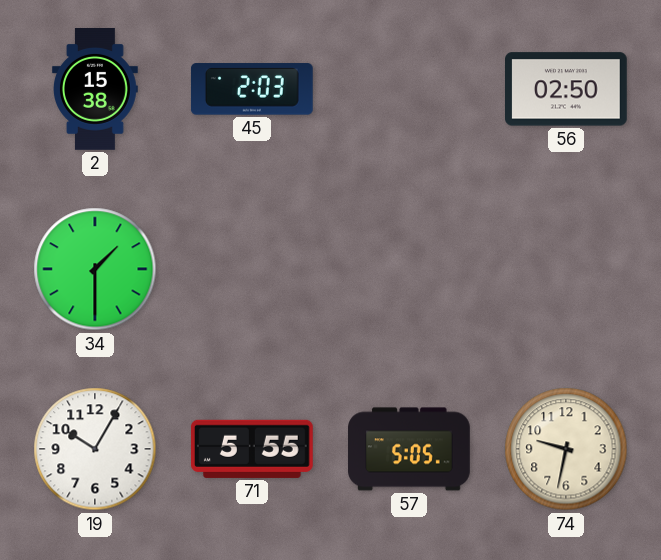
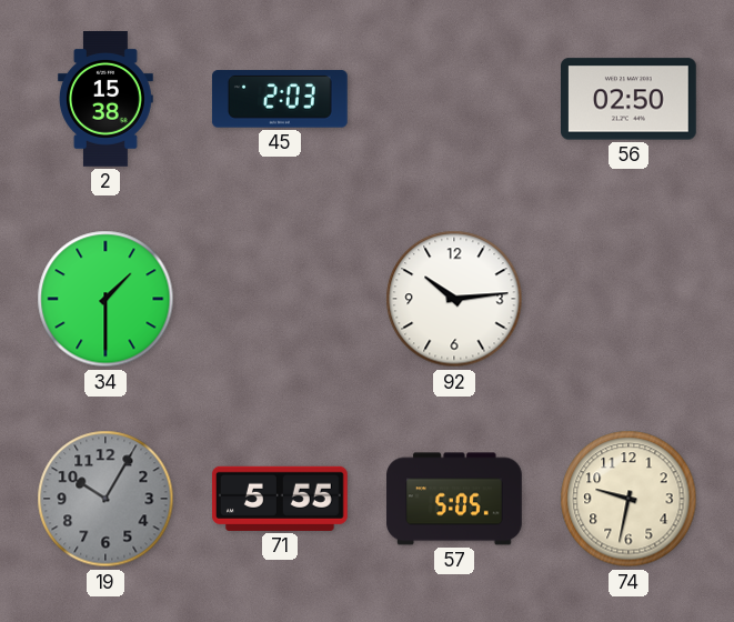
92: none -> 10:14
19 dial: white -> grey
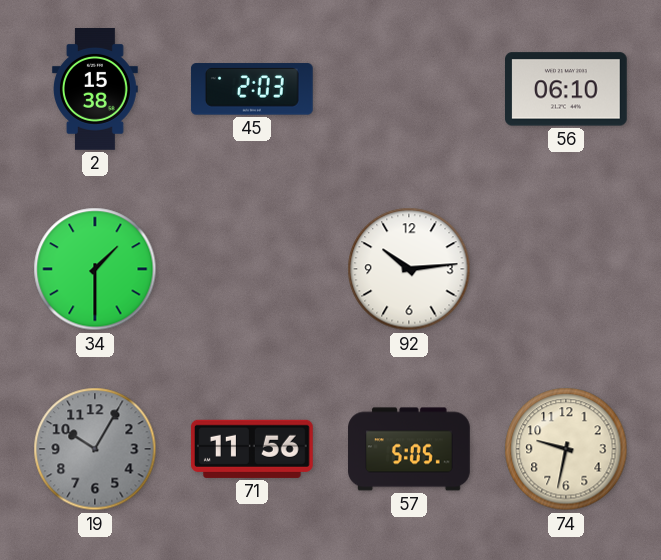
56: 02:50 -> 06:10
71: 5:55 -> 11:56
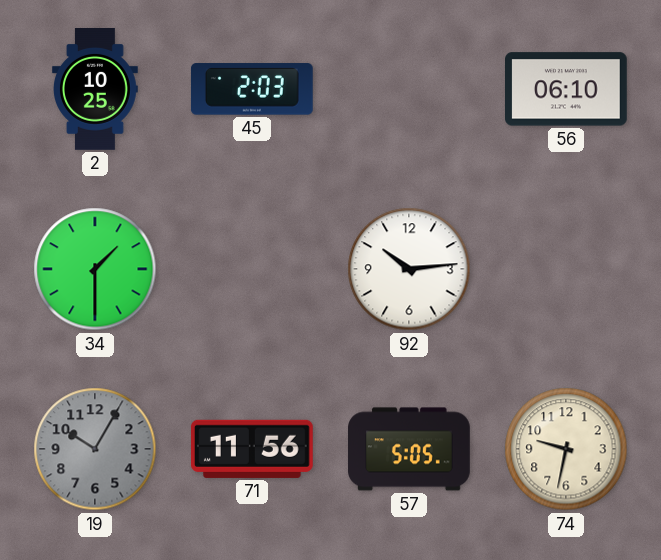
2: 15:38 -> 10:25
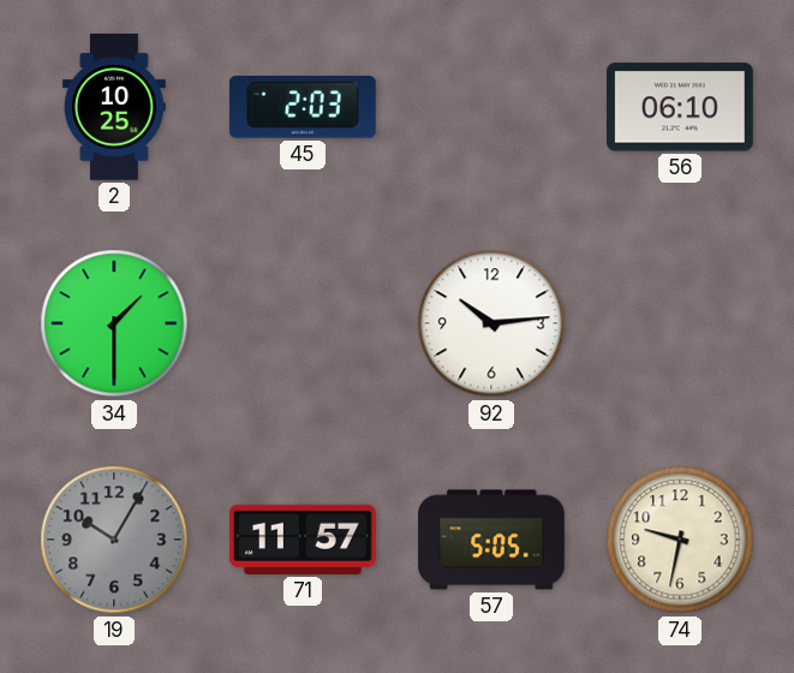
71: 11:56 -> 11:57
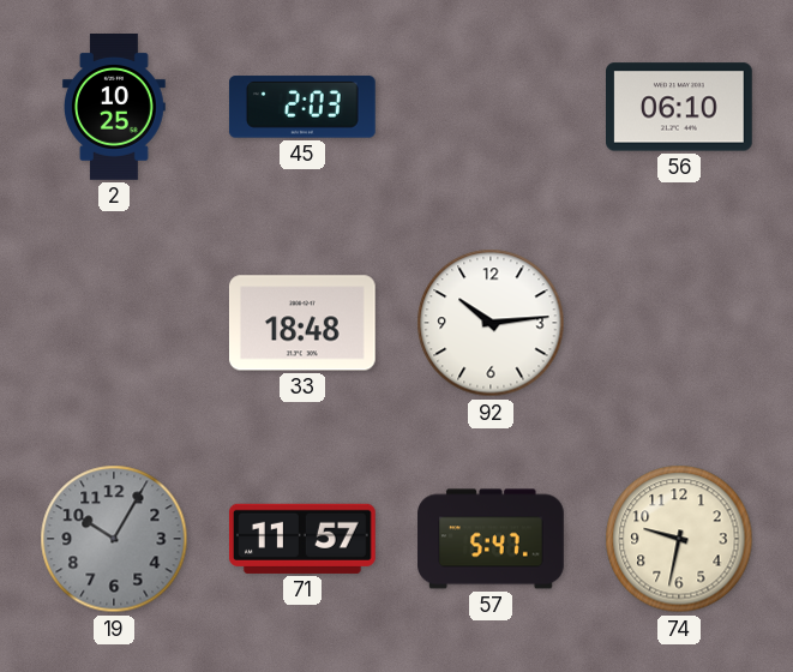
34: 1:30 -> none
33: none -> 18:48
57: 5:05 -> 5:47
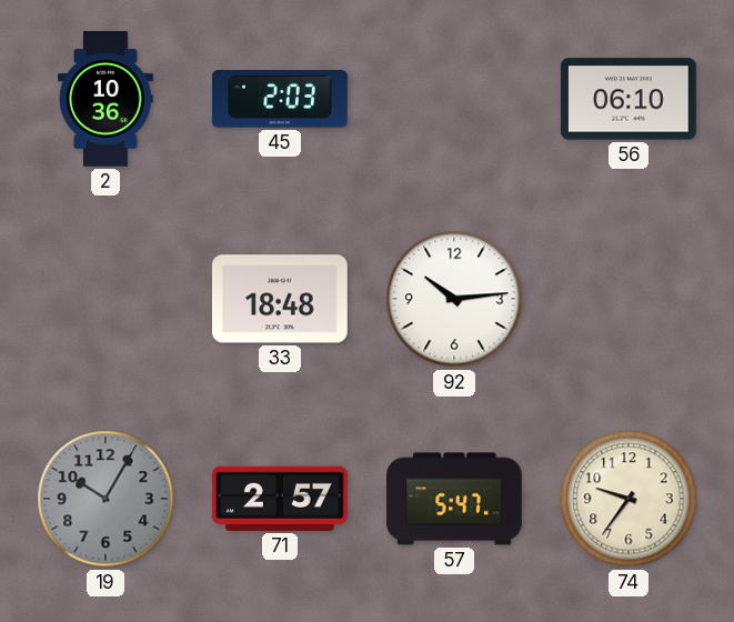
2: 10:25 -> 10:36
71: 11:57 -> 2:57
74: 9:32 -> 9:36
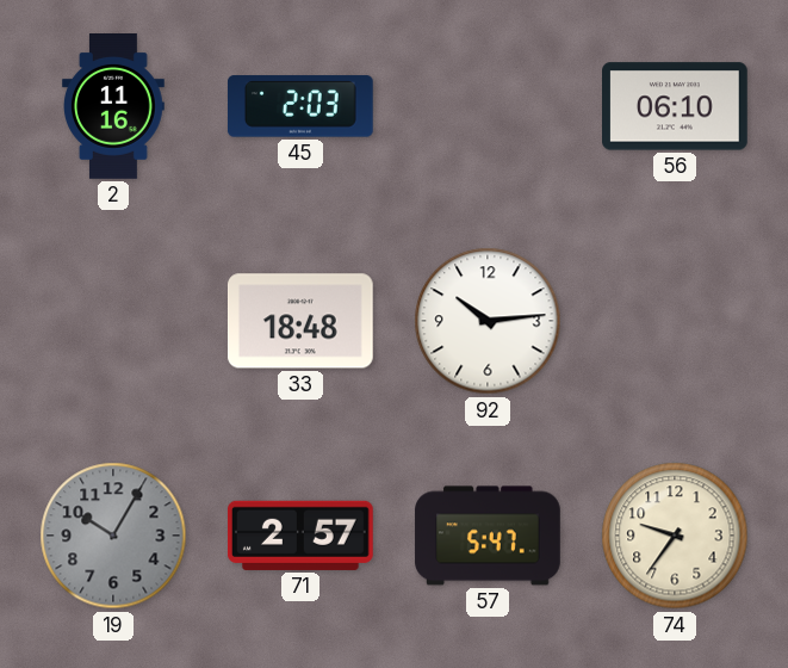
2: 10:36 -> 11:16
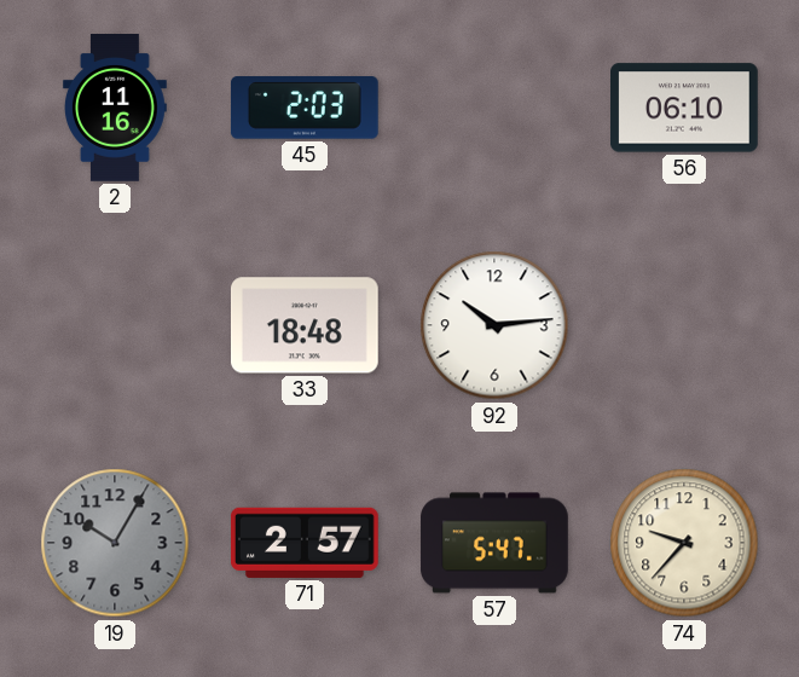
74: 9:36 -> 9:37
